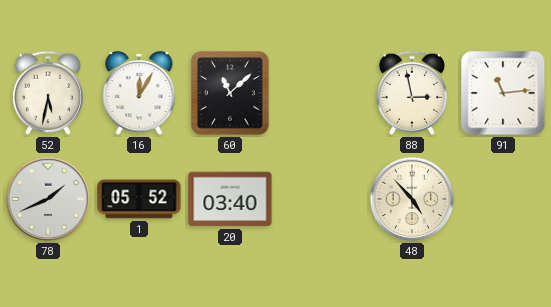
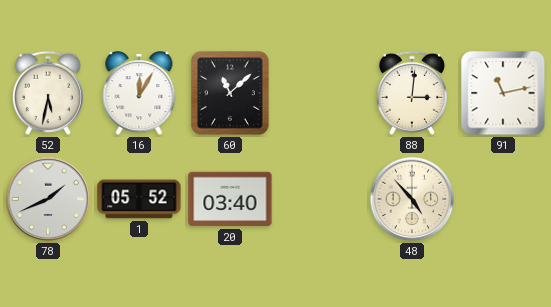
88: 2:58 -> 3:01
91: 11:14 -> 11:13
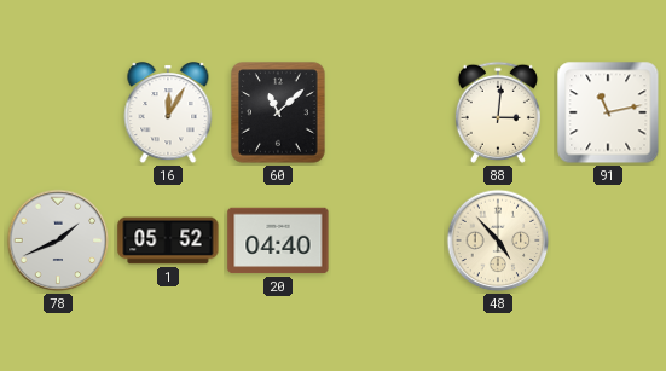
52: 5:32 -> none
20: 03:40 -> 04:40
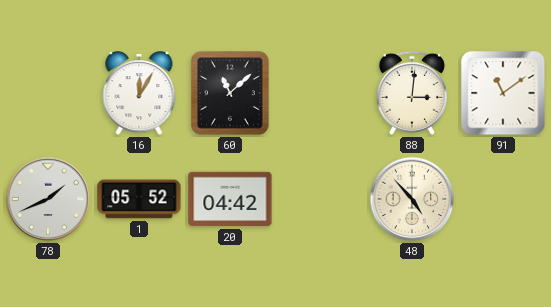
91: 11:13 -> 11:09
20: 04:40 -> 04:42
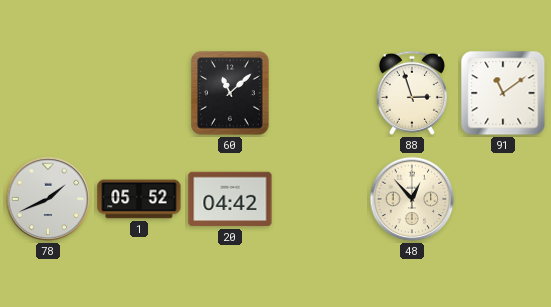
16: 12:05 -> none
88: 3:01 -> 2:57
48: 4:53 -> 12:53
